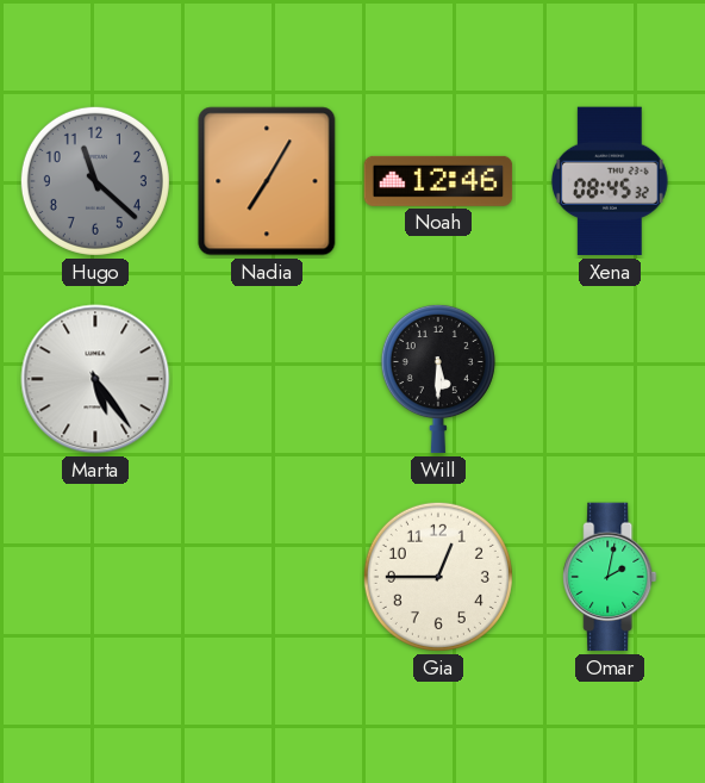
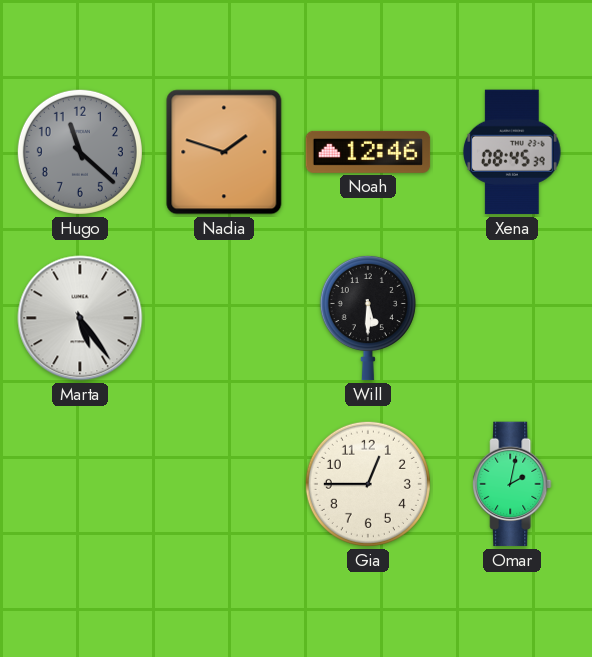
Nadia: 7:05 -> 1:48
Xena: 08:45:32 -> 08:45:39
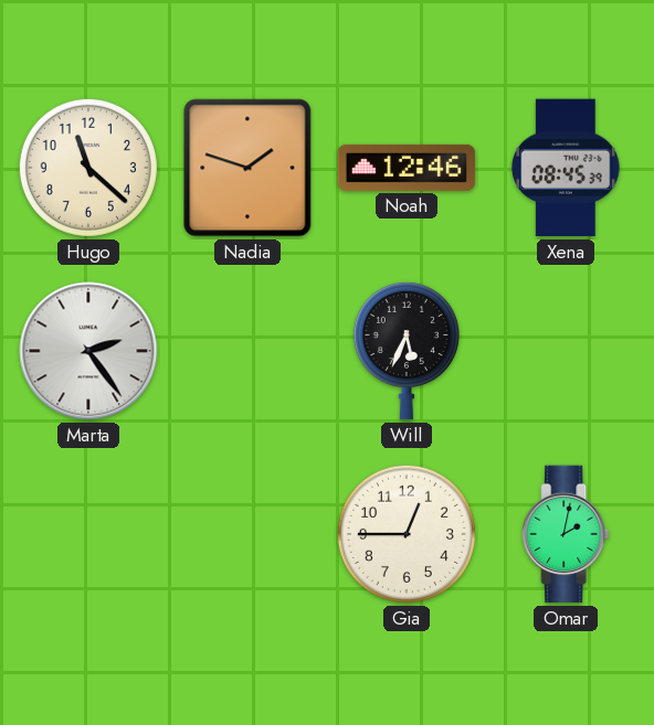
Hugo dial: grey -> cream
Marta: 5:24 -> 2:24
Will: 5:30 -> 5:34
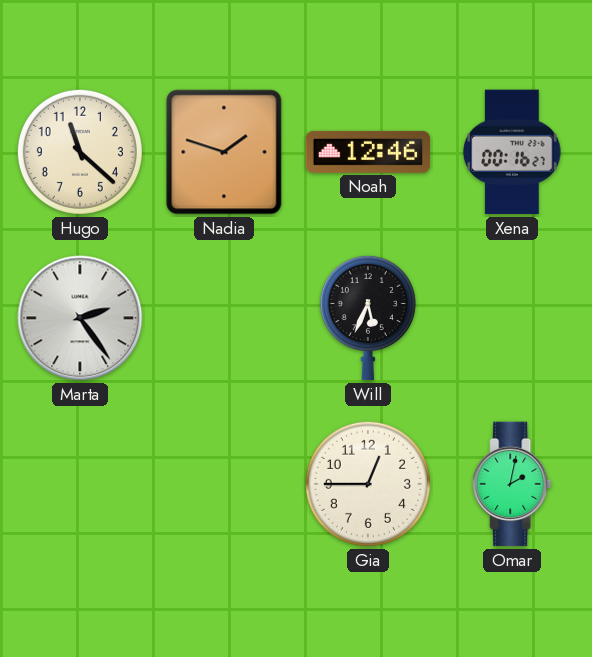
Xena: 08:45 -> 00:16
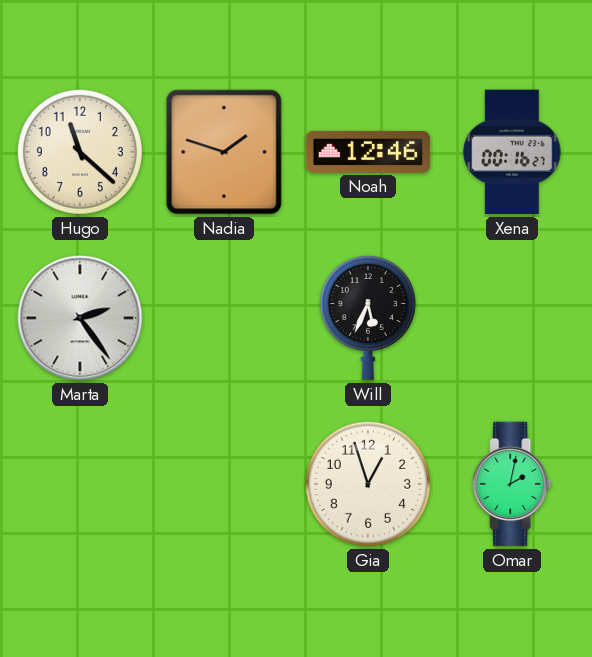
Gia: 12:45 -> 12:57
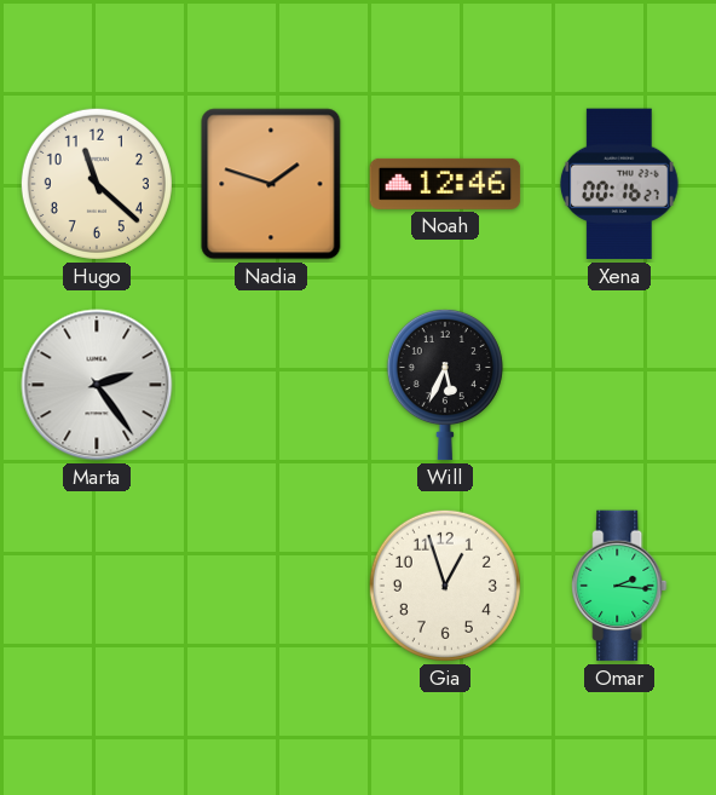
Omar: 2:02 -> 2:16
